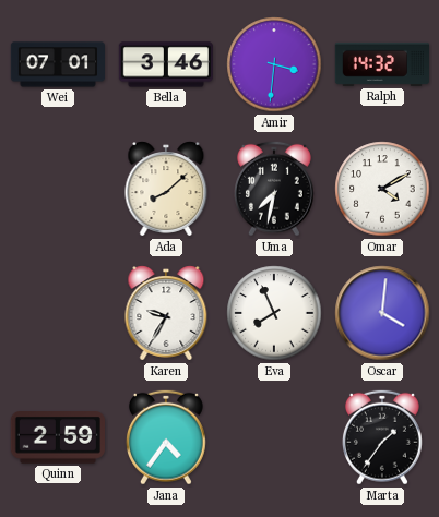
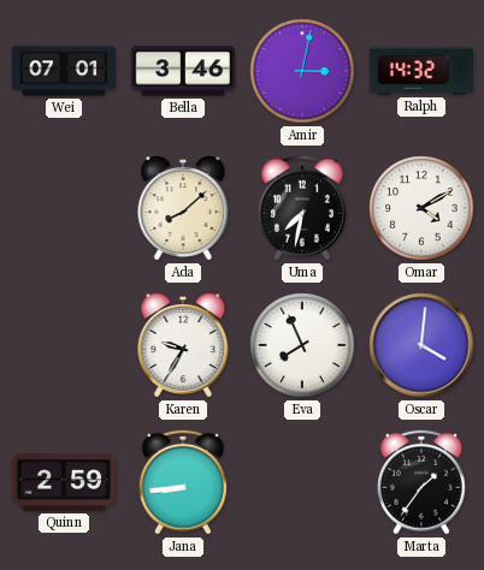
Amir: 3:31 -> 3:02
Jana: 4:36 -> 8:44
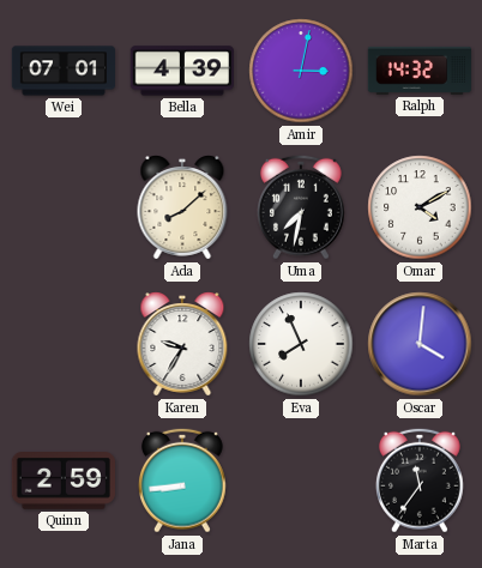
Bella: 3:46 -> 4:39
Marta: 1:36 -> 11:36
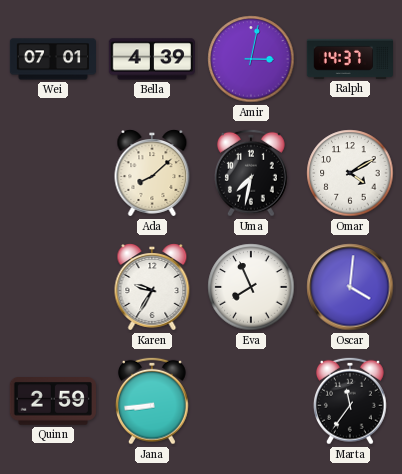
Ralph: 14:32 -> 14:37
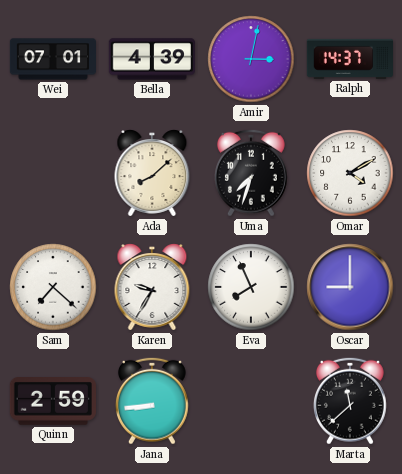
Uma: 7:32 -> 7:33
Sam: none -> 7:22
Oscar: 4:01 -> 9:00
Marta: 11:36 -> 11:38
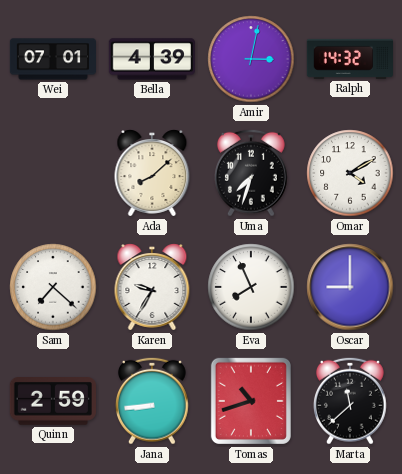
Ralph: 14:37 -> 14:32
Tomas: none -> 10:42
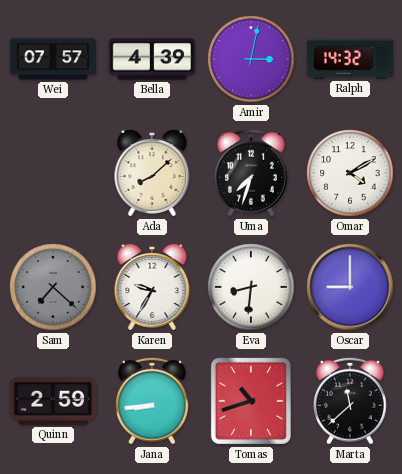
Wei: 07:01 -> 07:57
Sam dial: white -> grey
Eva: 7:56 -> 8:31
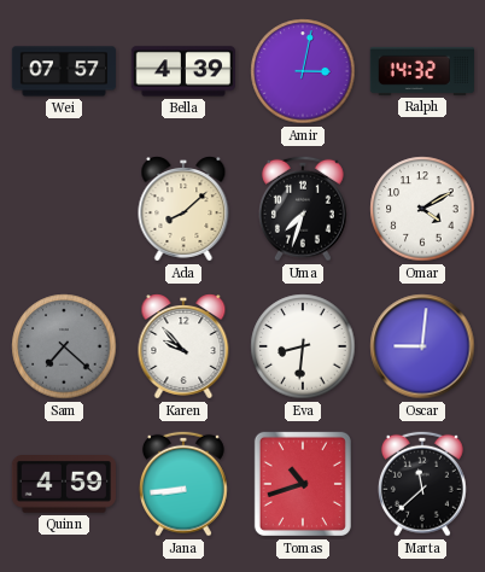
Karen: 9:35 -> 9:53
Oscar: 9:00 -> 9:01
Quinn: 2:59 -> 4:59
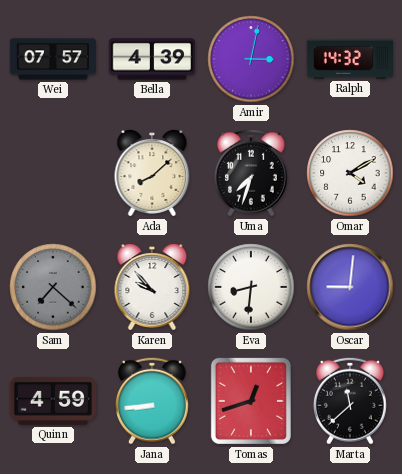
Tomas: 10:42 -> 12:42
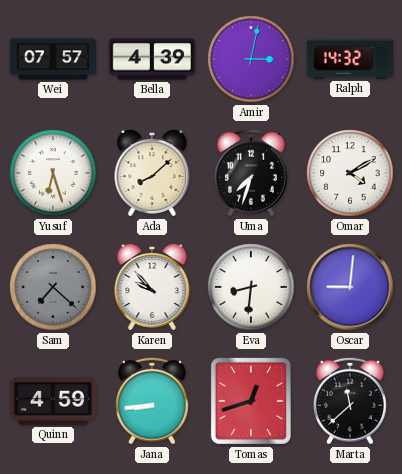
Yusuf: none -> 6:27
